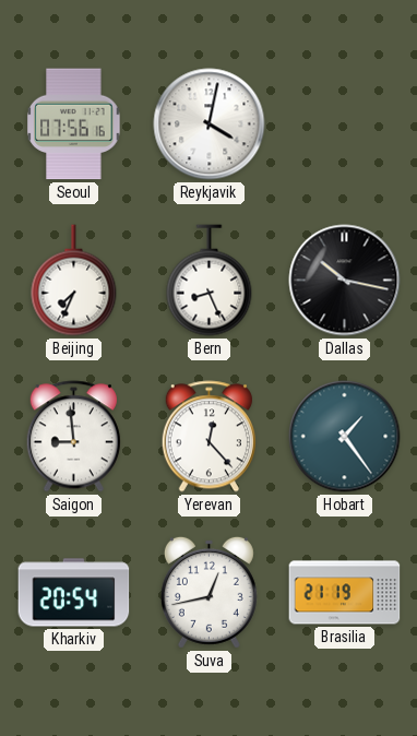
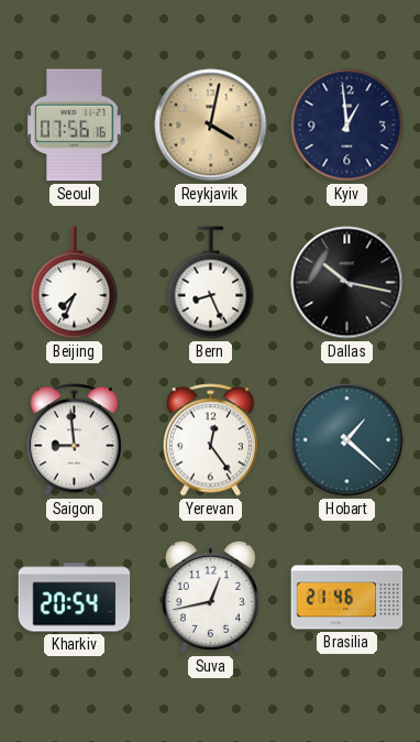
Reykjavik dial: white -> champagne
Kyiv: none -> 12:59
Yerevan: 12:23 -> 12:24
Hobart: 1:24 -> 1:22
Brasilia: 21:19 -> 21:46
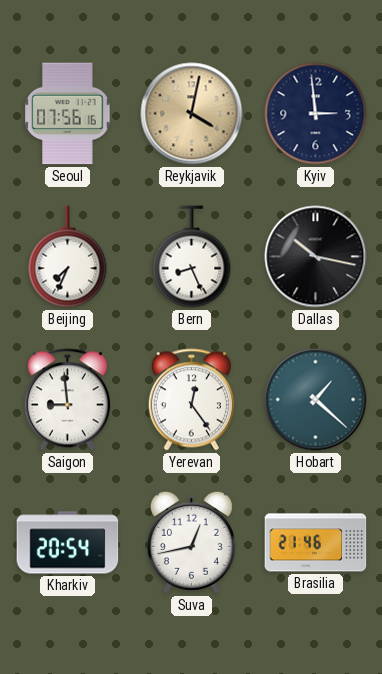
Kyiv: 12:59 -> 2:59
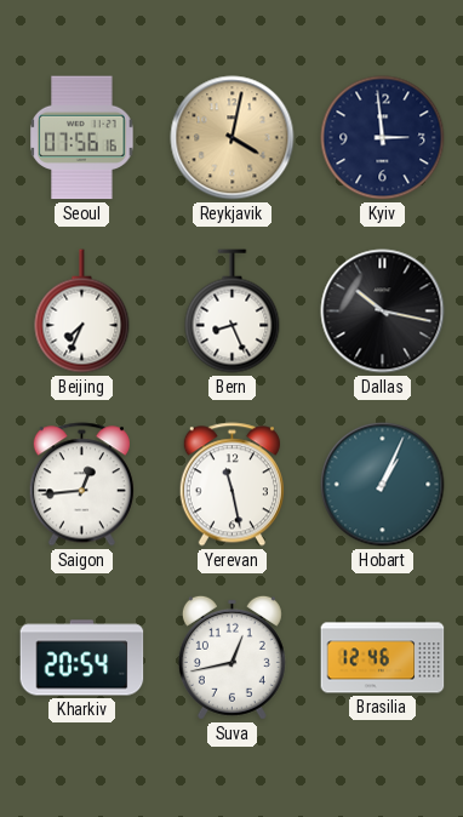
Saigon: 8:59 -> 12:44
Yerevan: 12:24 -> 11:28
Hobart: 1:22 -> 1:04
Brasilia: 21:46 -> 12:46
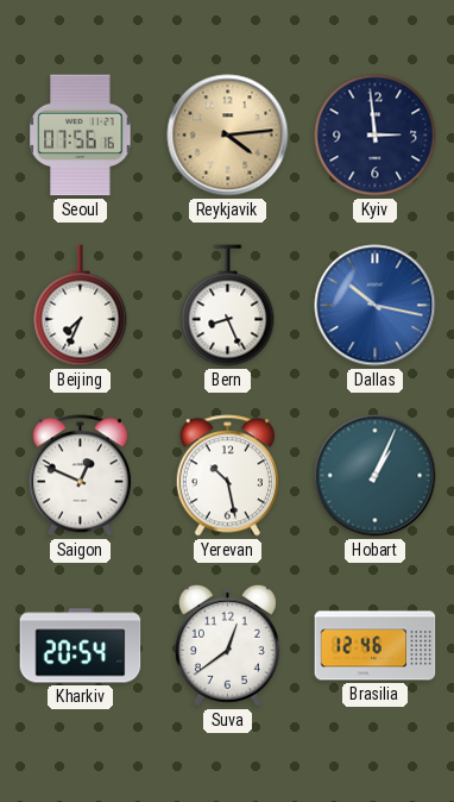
Reykjavik: 4:02 -> 4:14
Dallas dial: black -> blue
Saigon: 12:44 -> 12:49
Yerevan: 11:28 -> 10:28
Suva: 12:43 -> 12:39
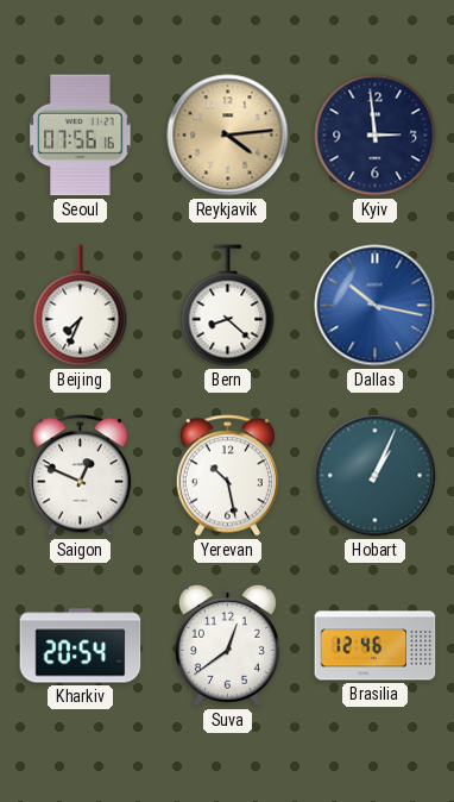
Bern: 8:26 -> 8:22
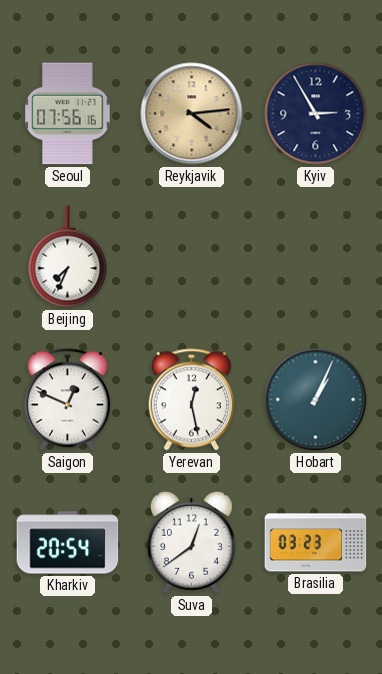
Kyiv: 2:59 -> 2:55
Bern: 8:22 -> none
Dallas: 10:17 -> none
Yerevan: 10:28 -> 12:28
Brasilia: 12:46 -> 03:23
